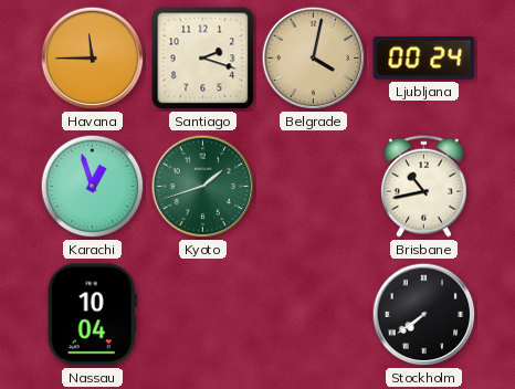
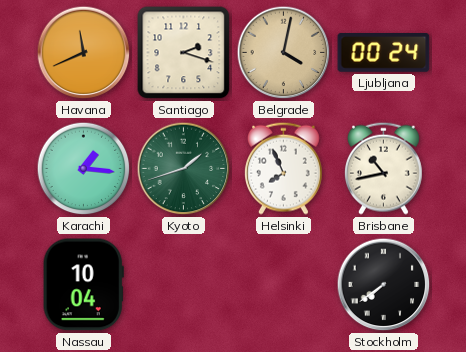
Havana: 11:45 -> 11:41
Karachi: 12:57 -> 1:16
Helsinki: none -> 7:56
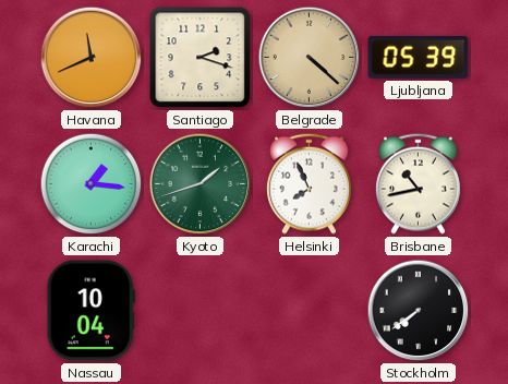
Belgrade: 4:02 -> 4:22
Ljubljana: 00:24 -> 05:39
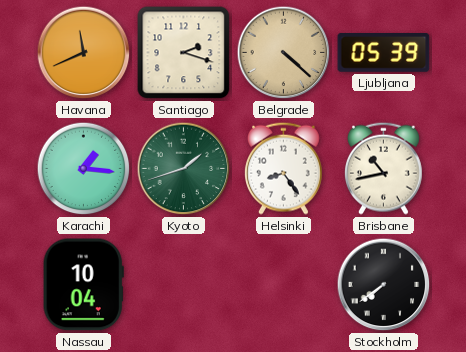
Helsinki: 7:56 -> 8:24
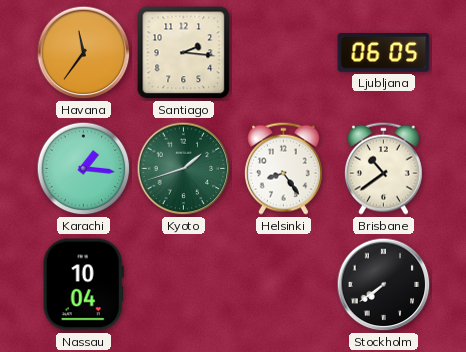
Havana: 11:41 -> 11:36
Santiago: 2:18 -> 2:16
Belgrade: 4:22 -> none
Ljubljana: 05:39 -> 06:05
Brisbane: 10:43 -> 10:39
